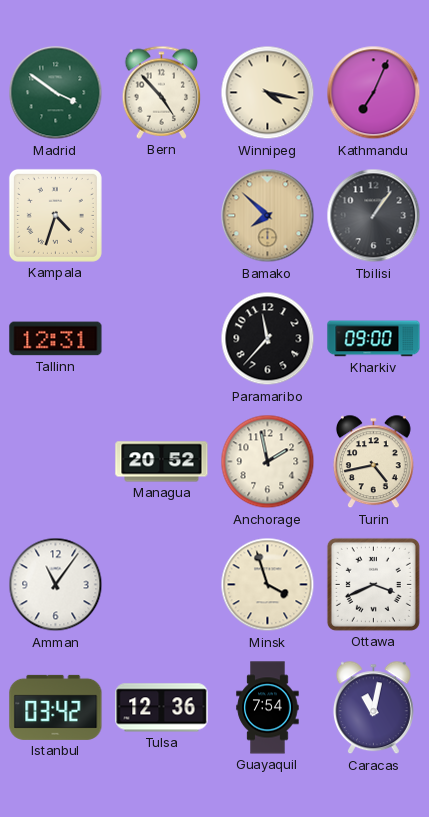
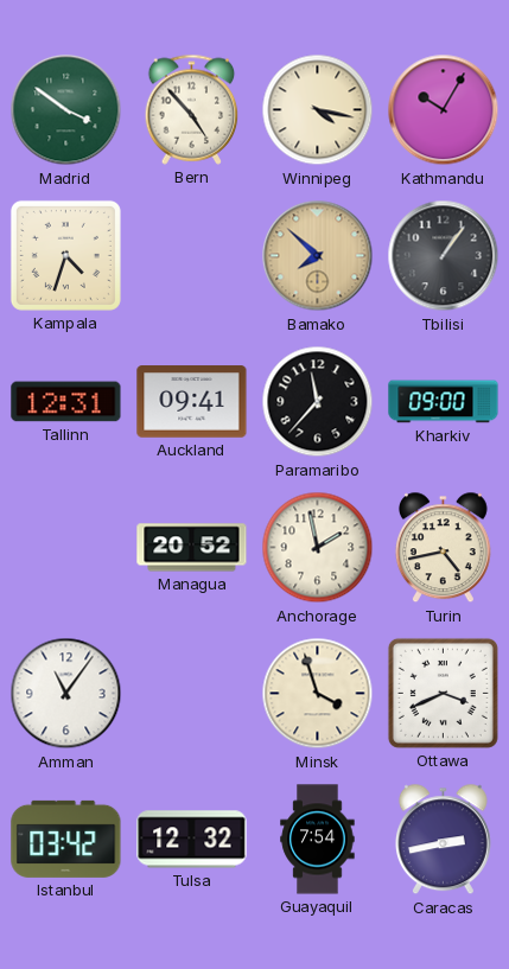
Kathmandu: 7:04 -> 10:05
Auckland: none -> 09:41
Tulsa: 12:36 -> 12:32
Caracas: 11:02 -> 2:43
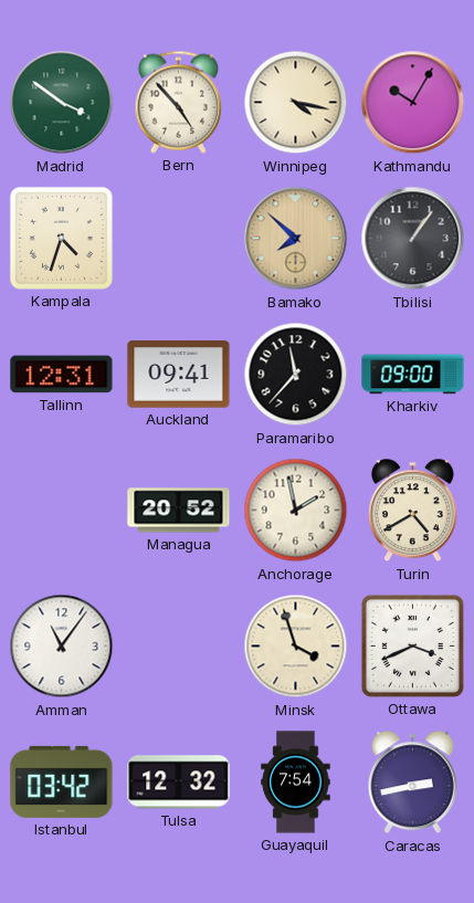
Turin: 4:43 -> 4:40
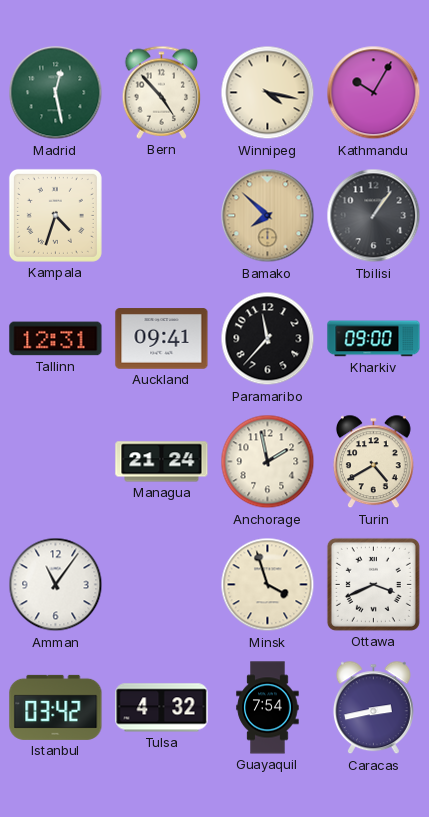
Madrid: 3:51 -> 12:28
Managua: 20:52 -> 21:24
Tulsa: 12:32 -> 4:32
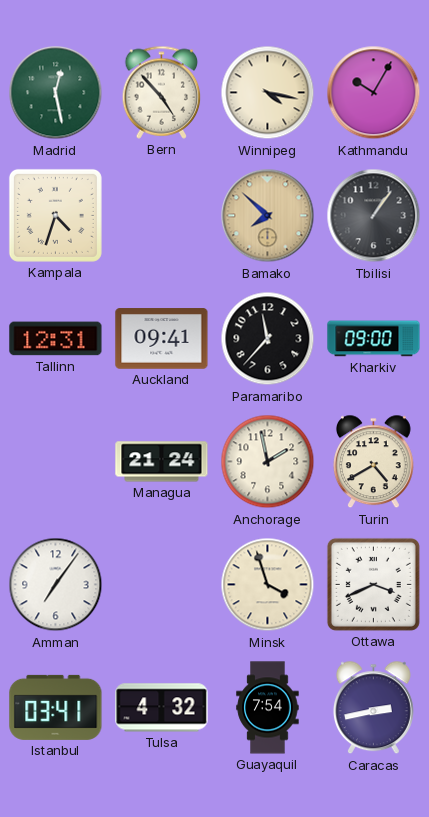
Amman: 11:06 -> 7:06
Istanbul: 03:42 -> 03:41
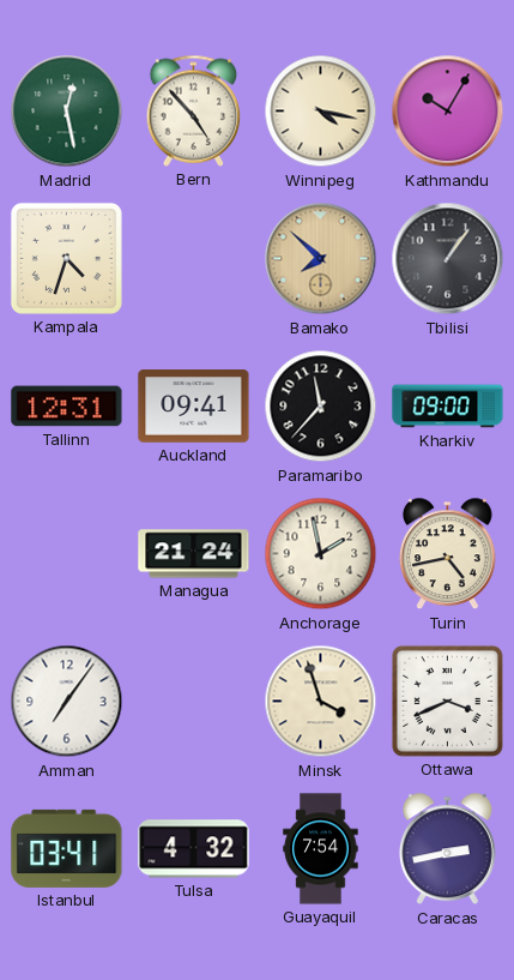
Turin: 4:40 -> 4:43
